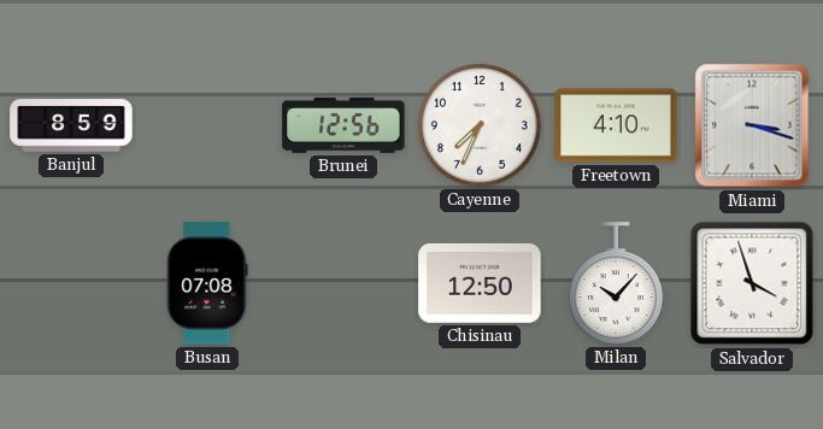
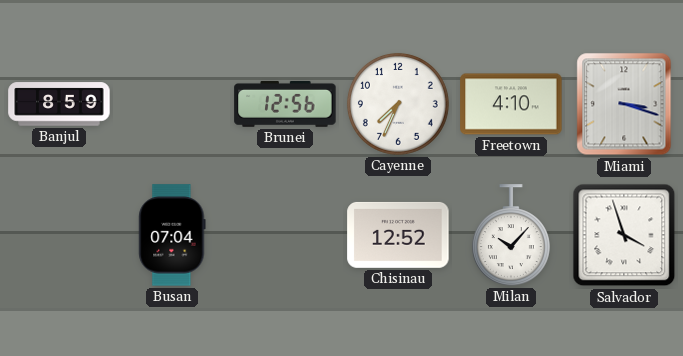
Busan: 07:08 -> 07:04
Chisinau: 12:50 -> 12:52
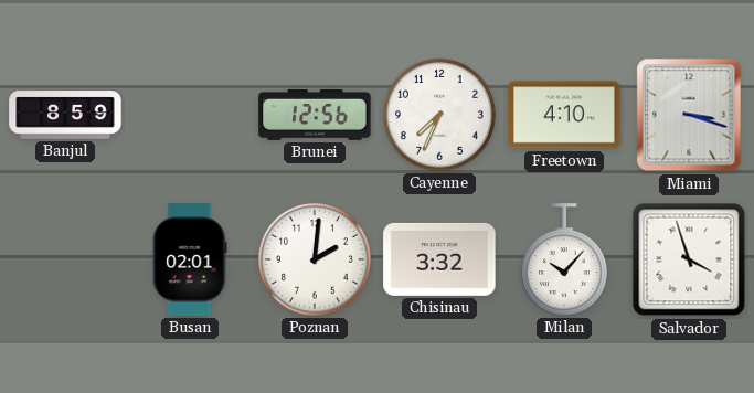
Busan: 07:04 -> 02:01
Poznan: none -> 2:01
Chisinau: 12:52 -> 3:32
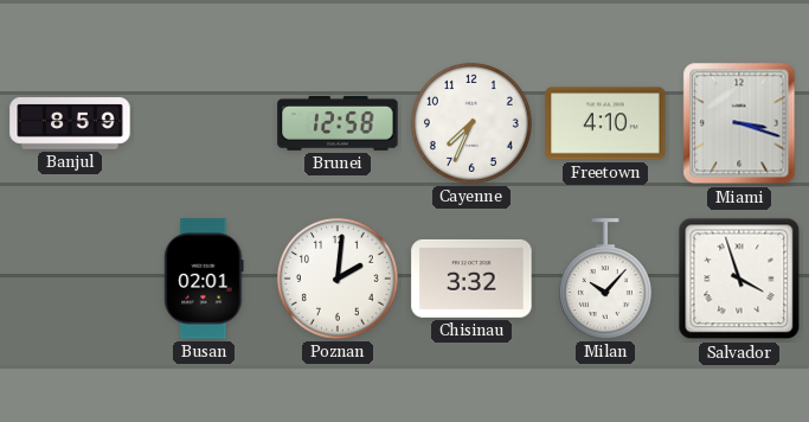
Brunei: 12:56 -> 12:58
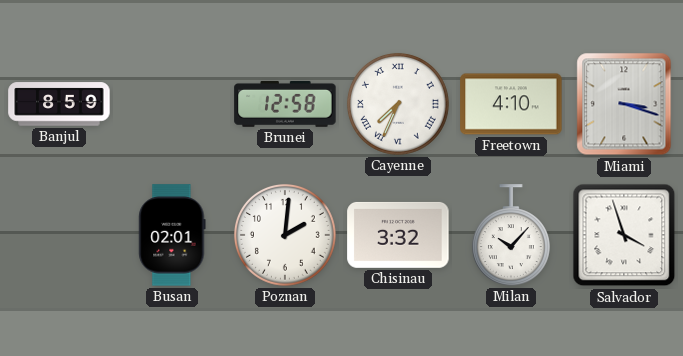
Cayenne numerals: Arabic -> Roman
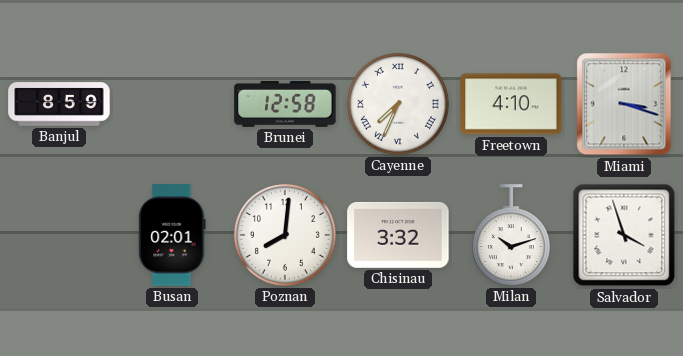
Poznan: 2:01 -> 8:01
Milan: 10:07 -> 10:12
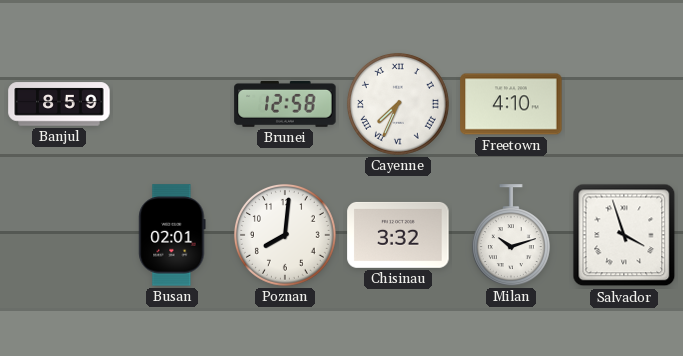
Miami: 3:18 -> none
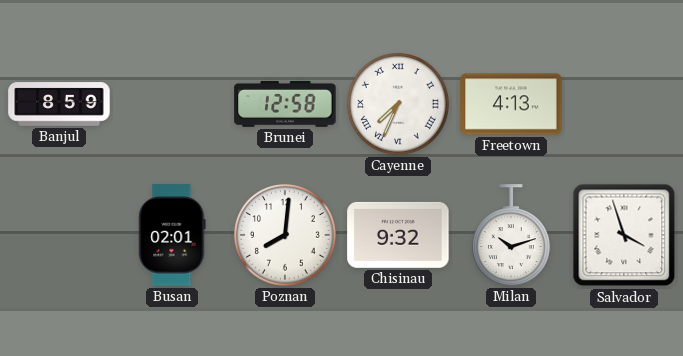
Freetown: 4:10 -> 4:13
Chisinau: 3:32 -> 9:32
